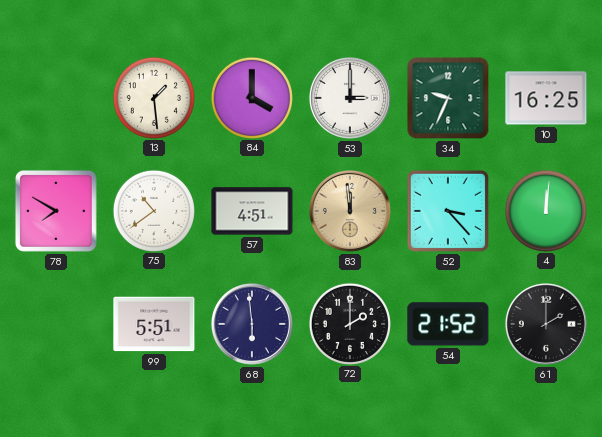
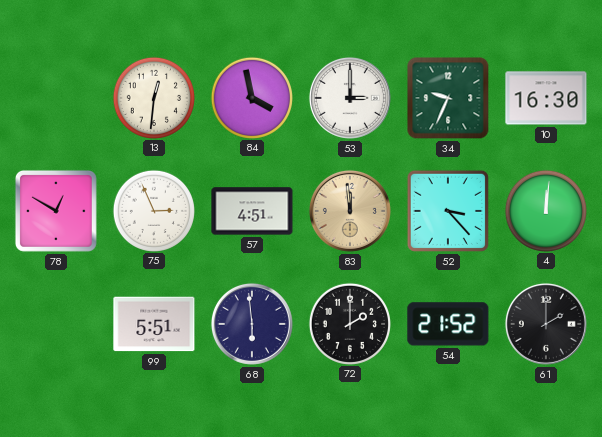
13: 1:29 -> 12:31
84: 4:00 -> 3:58
10: 16:25 -> 16:30
78: 7:50 -> 12:50
75: 10:39 -> 2:56
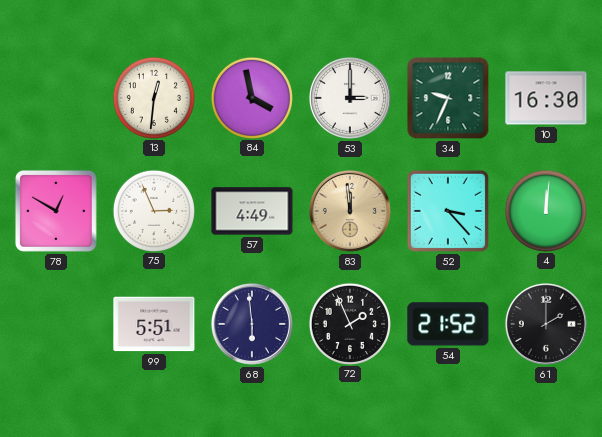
57: 4:51 -> 4:49
72: 2:00 -> 1:56
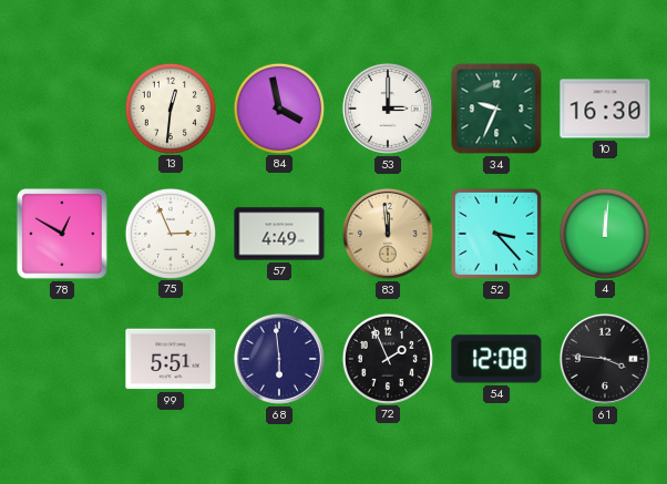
54: 21:52 -> 12:08
61: 2:00 -> 3:46
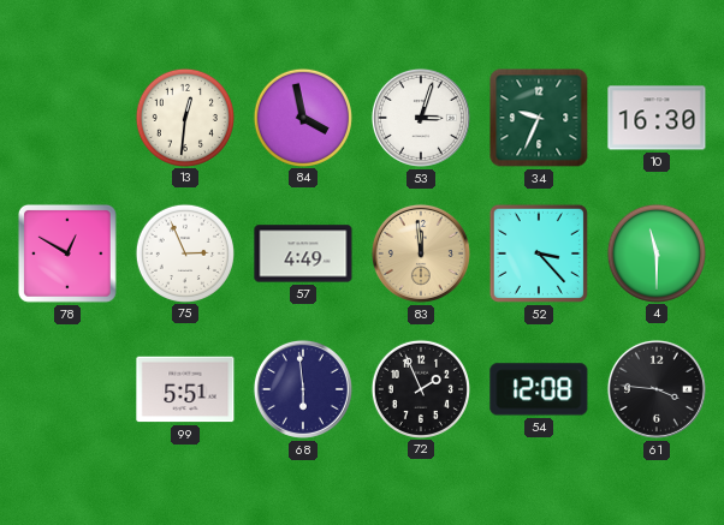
53: 3:00 -> 3:03
4: 12:01 -> 11:30
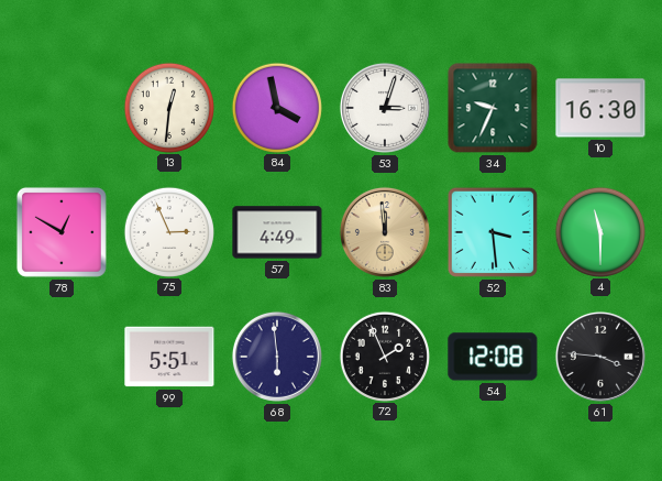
52: 3:23 -> 3:29
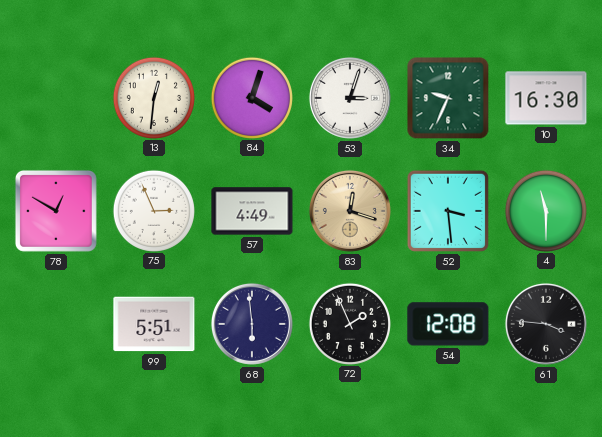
84: 3:58 -> 4:03
83: 11:59 -> 12:18
